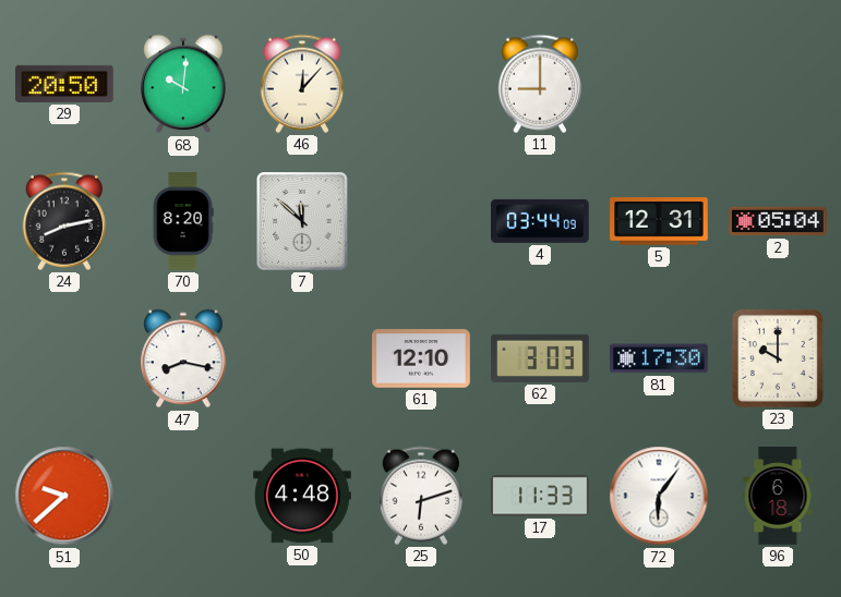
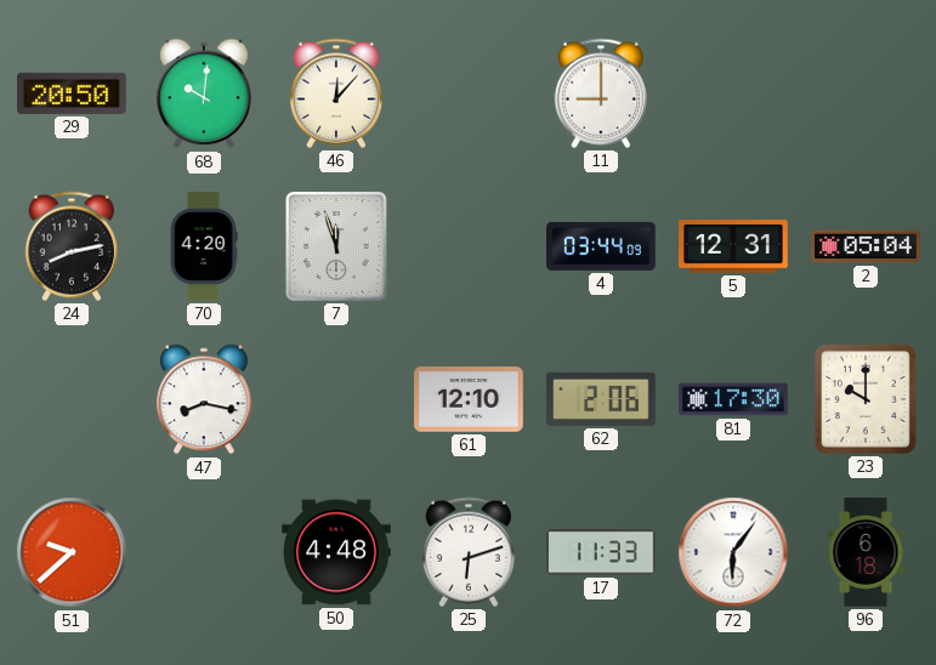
70: 8:20 -> 4:20
7: 11:52 -> 11:57
62: 3:03 -> 2:06
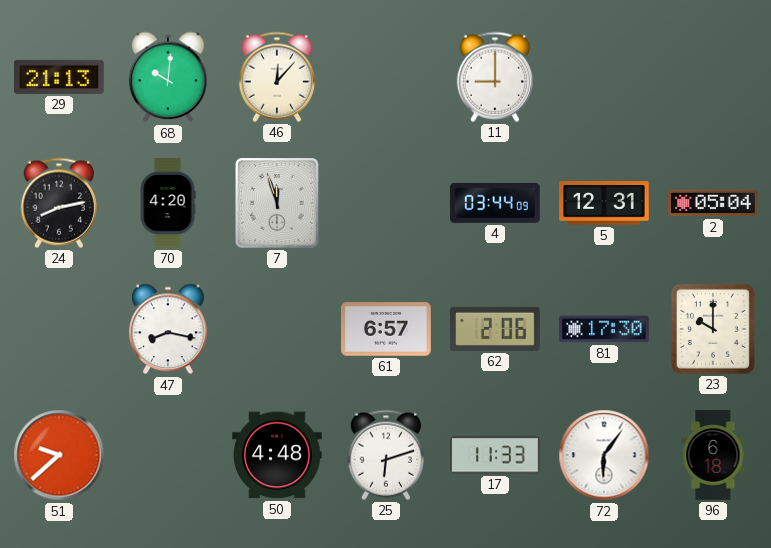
29: 20:50 -> 21:13
61: 12:10 -> 6:57
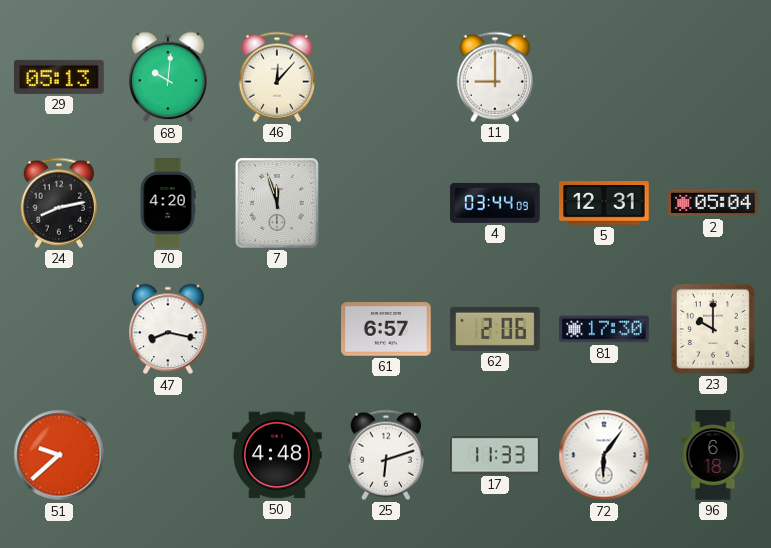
29: 21:13 -> 05:13
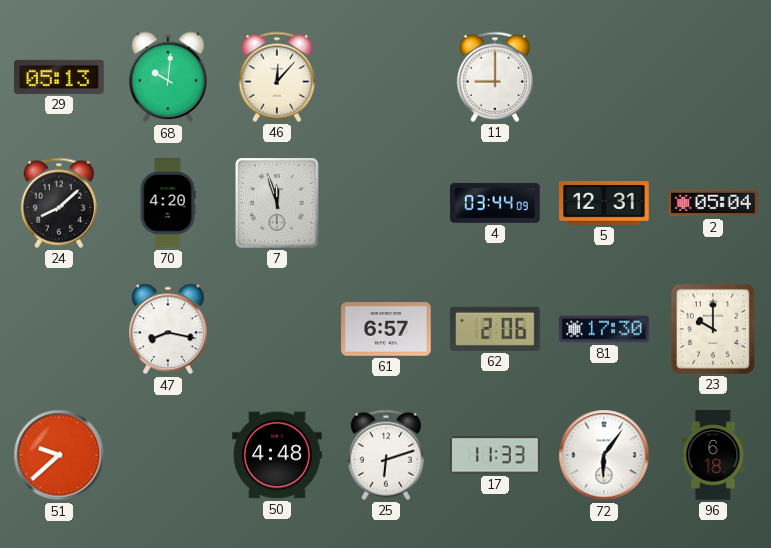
24: 8:13 -> 8:08
